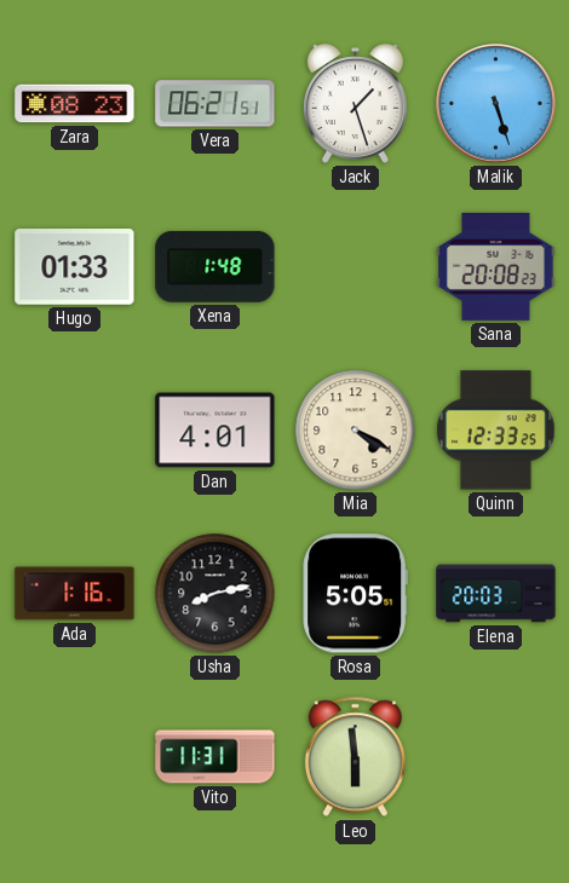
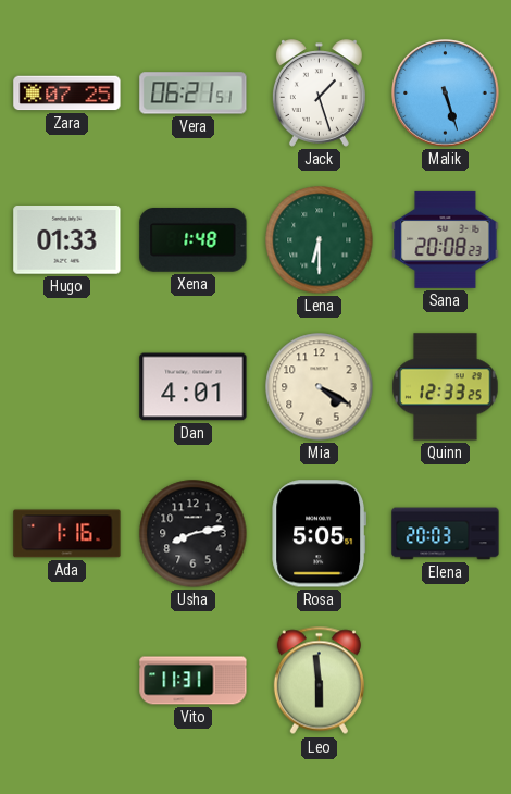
Zara: 08:23 -> 07:25
Lena: none -> 6:30
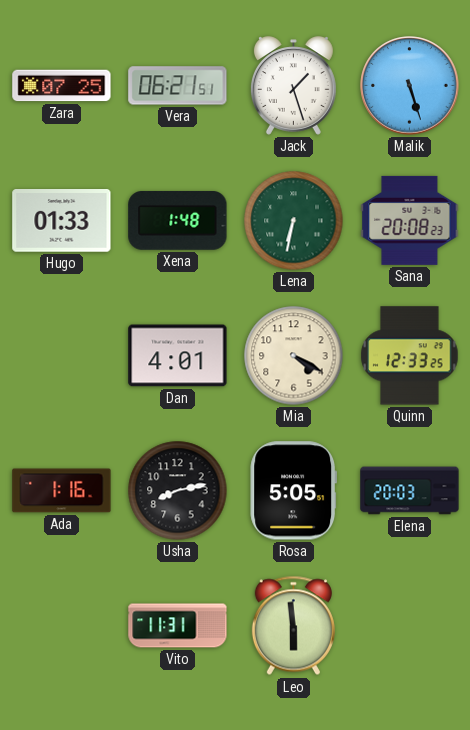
Lena: 6:30 -> 6:32
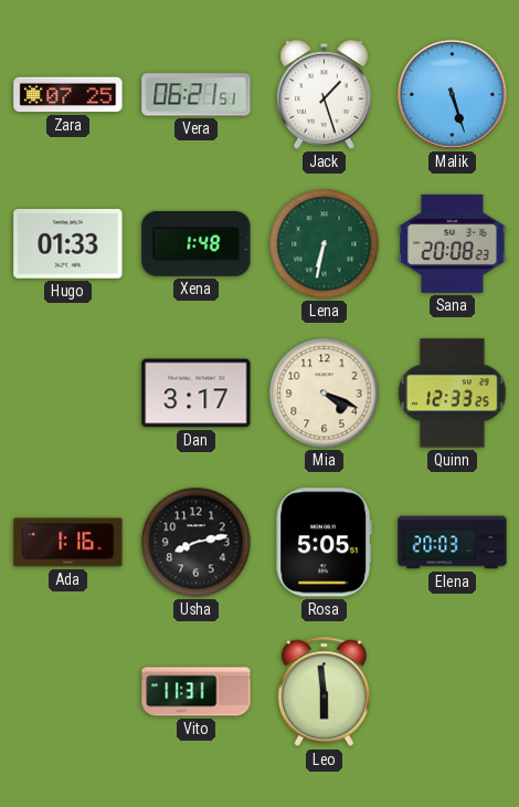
Dan: 4:01 -> 3:17
Mia: 4:20 -> 4:19
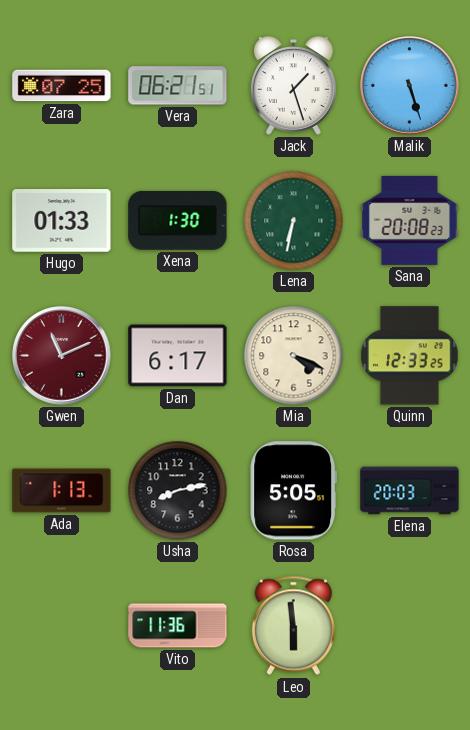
Xena: 1:48 -> 1:30
Gwen: none -> 11:11
Dan: 3:17 -> 6:17
Ada: 1:16 -> 1:13
Vito: 11:31 -> 11:36
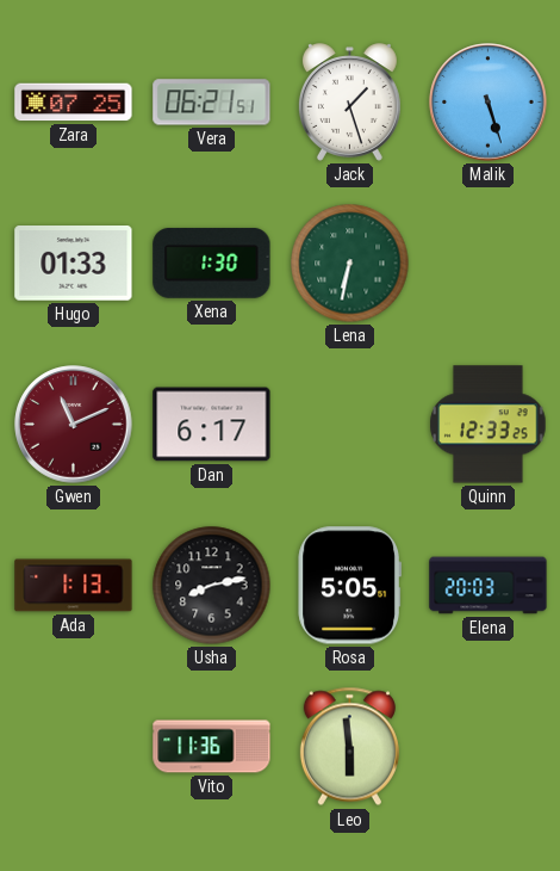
Sana: 20:08 -> none
Mia: 4:19 -> none
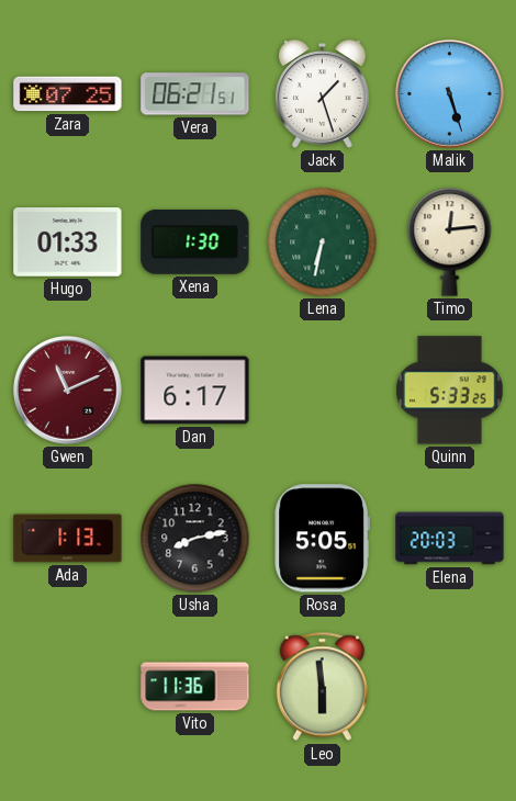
Timo: none -> 12:14
Quinn: 12:33 -> 5:33
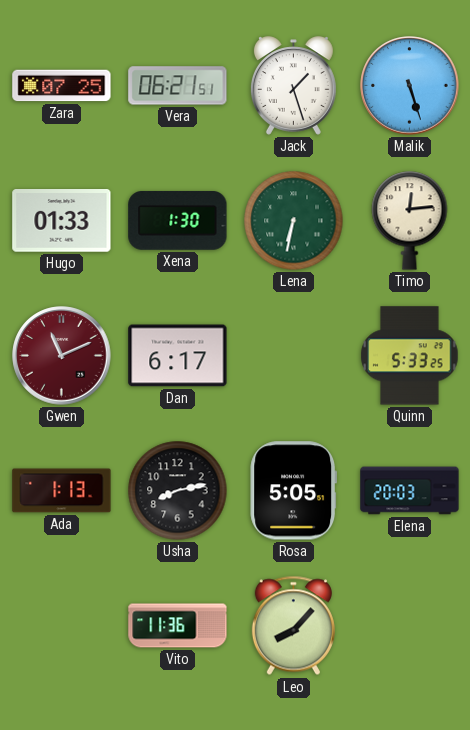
Leo: 5:59 -> 8:07
